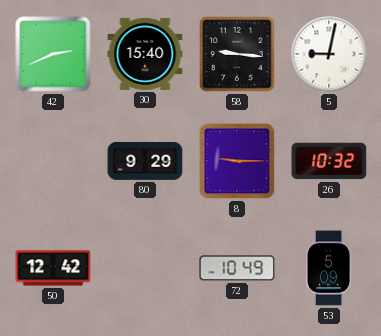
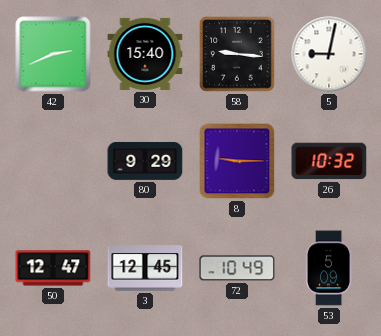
50: 12:42 -> 12:47
3: none -> 12:45
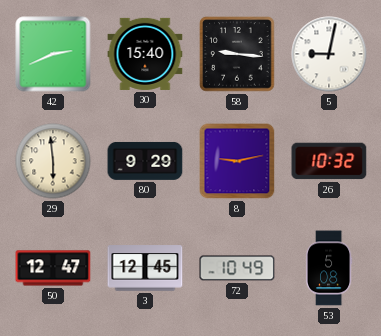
29: none -> 5:59
8: 9:15 -> 9:13
53: 5:09 -> 5:08
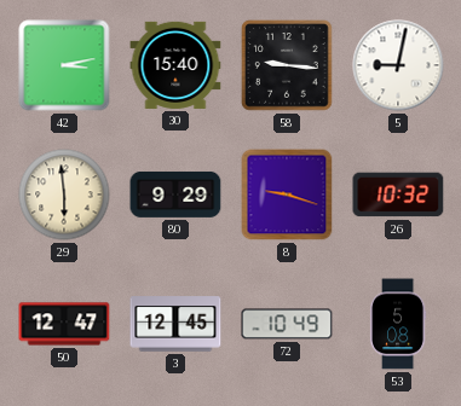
42: 2:41 -> 3:13
8: 9:13 -> 9:18
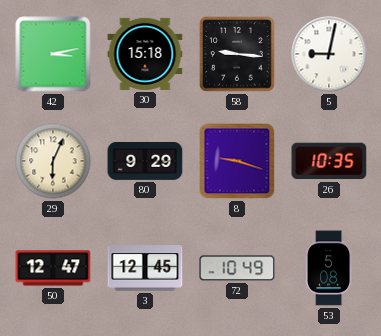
30: 15:40 -> 15:18
29: 5:59 -> 6:04
26: 10:32 -> 10:35
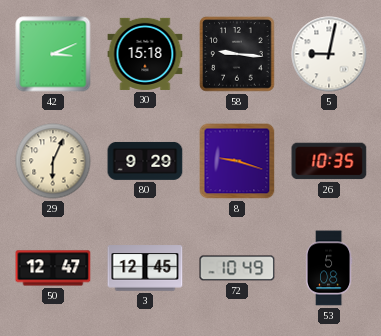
42: 3:13 -> 3:11
